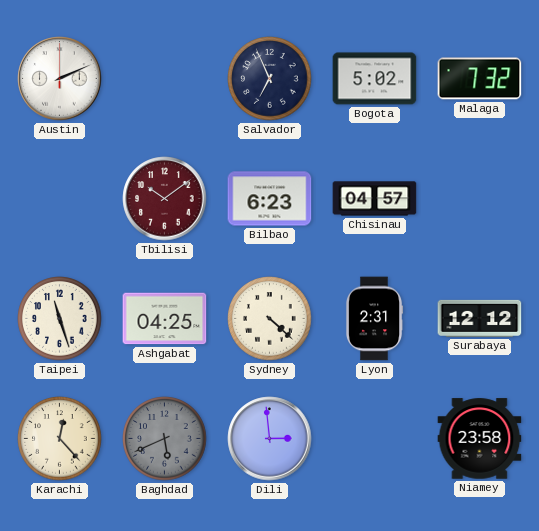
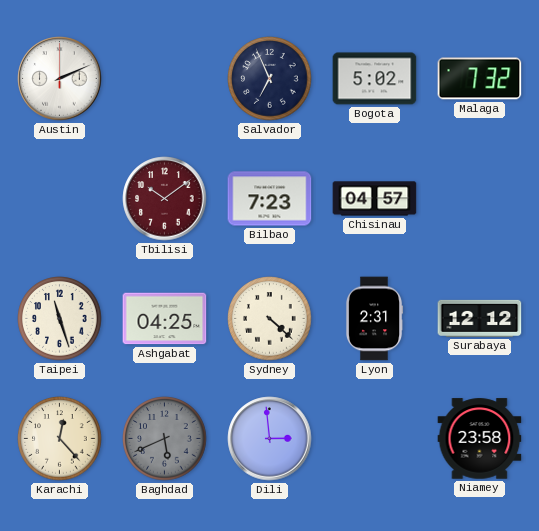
Bilbao: 6:23 -> 7:23
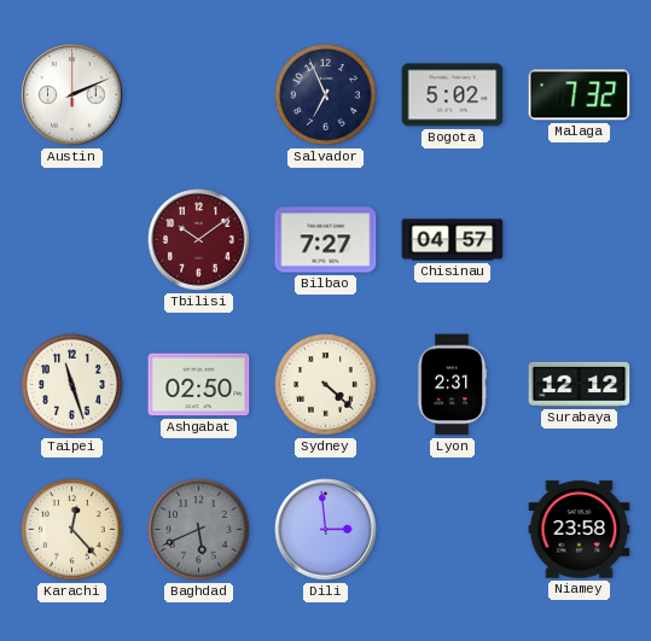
Bilbao: 7:23 -> 7:27
Ashgabat: 04:25 -> 02:50
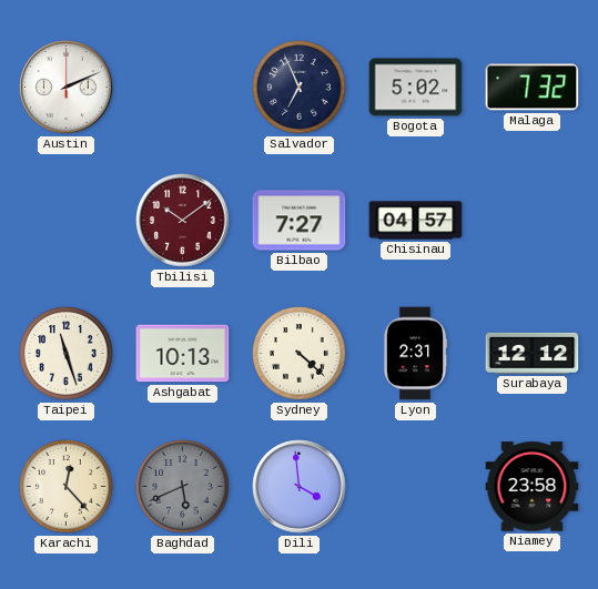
Ashgabat: 02:50 -> 10:13
Dili: 2:59 -> 3:59
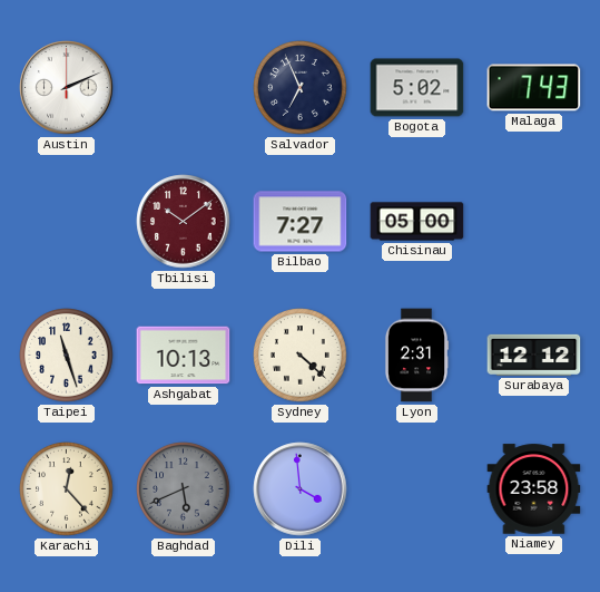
Malaga: 7:32 -> 7:43
Chisinau: 04:57 -> 05:00
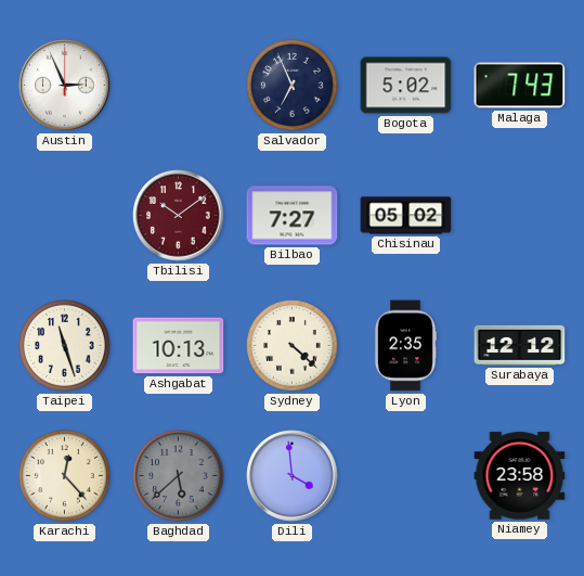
Austin: 2:11 -> 2:56
Chisinau: 05:00 -> 05:02
Lyon: 2:31 -> 2:35
Baghdad: 5:41 -> 5:38
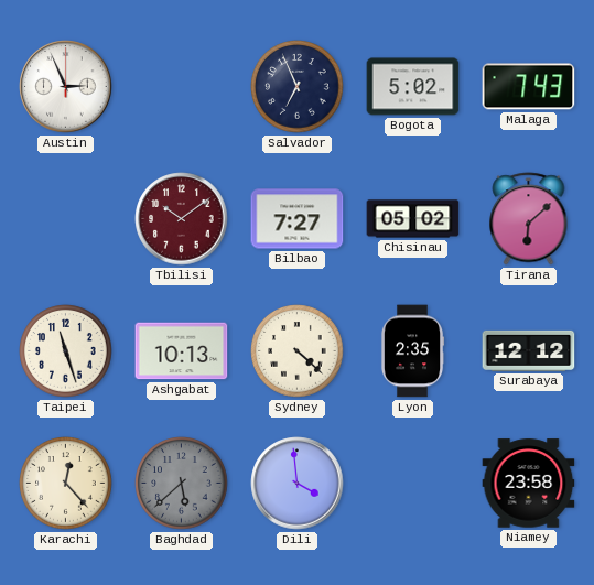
Tirana: none -> 6:08
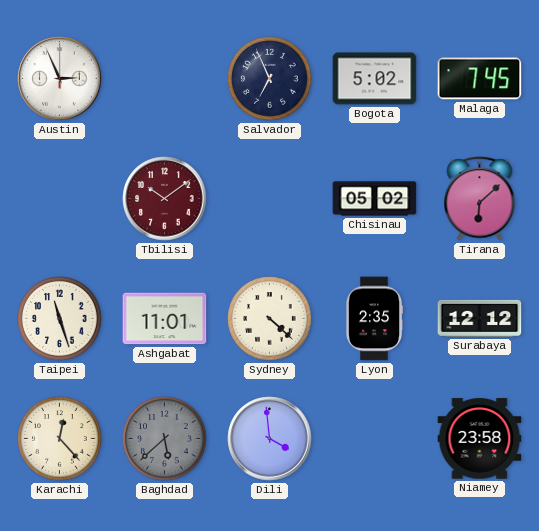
Malaga: 7:43 -> 7:45
Bilbao: 7:27 -> none
Ashgabat: 10:13 -> 11:01
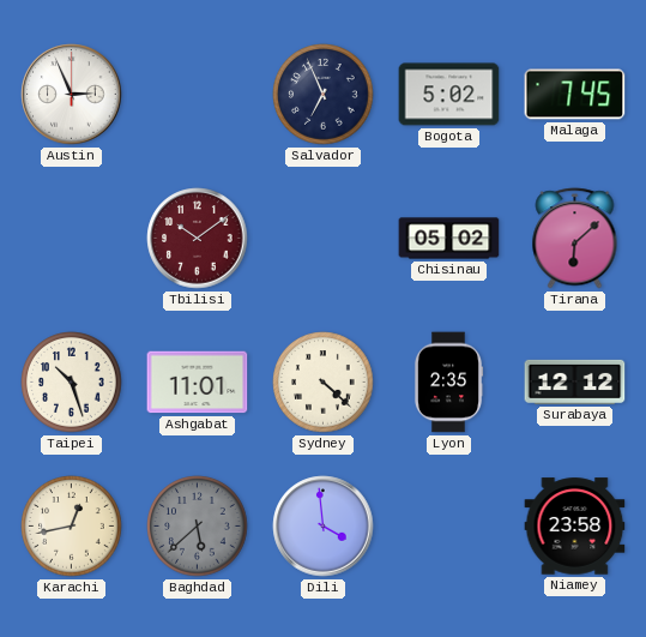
Taipei: 11:27 -> 10:27
Karachi: 12:23 -> 12:43
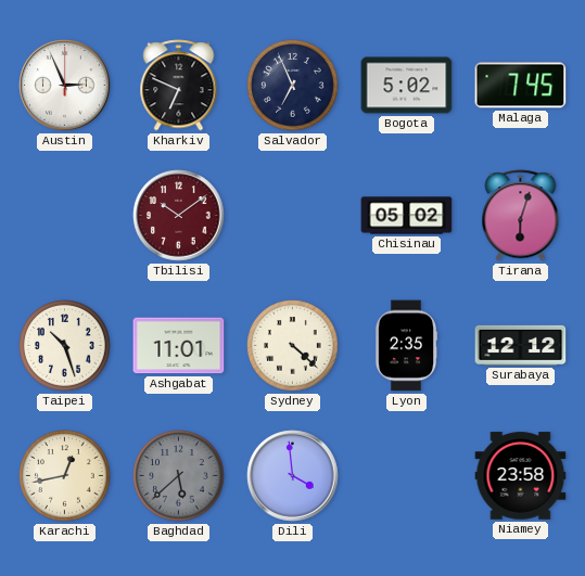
Kharkiv: none -> 6:49
Tirana: 6:08 -> 6:03
